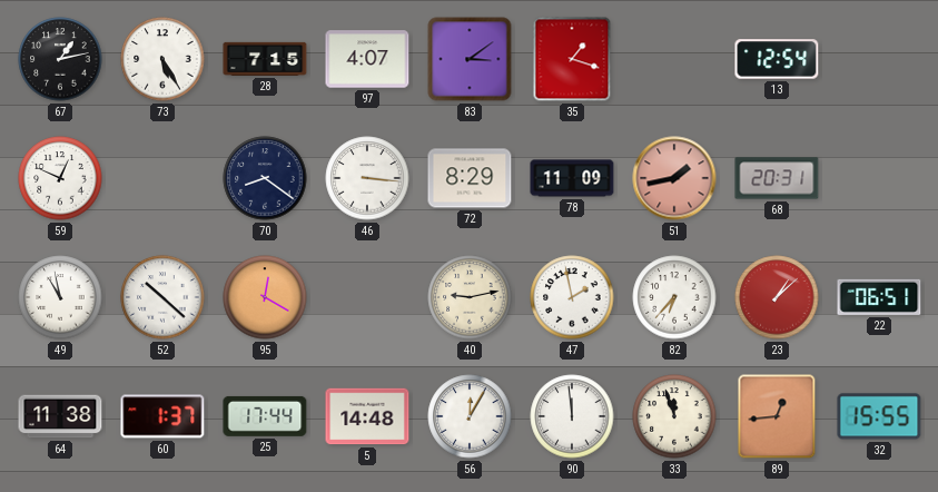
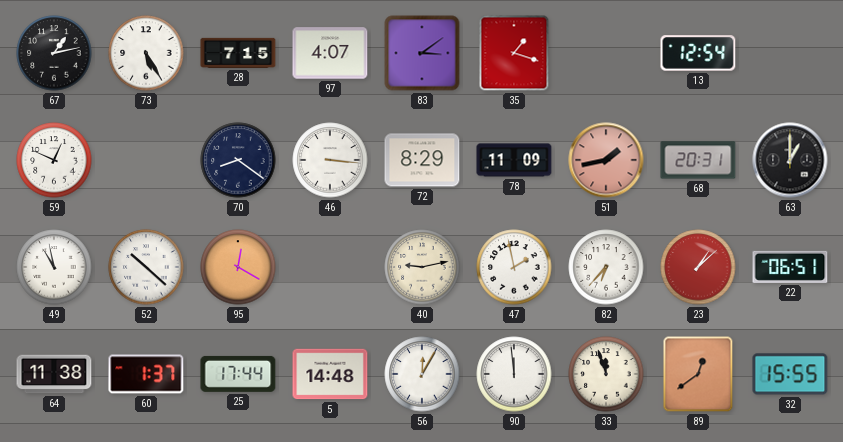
63: none -> 1:00
89: 12:44 -> 12:39
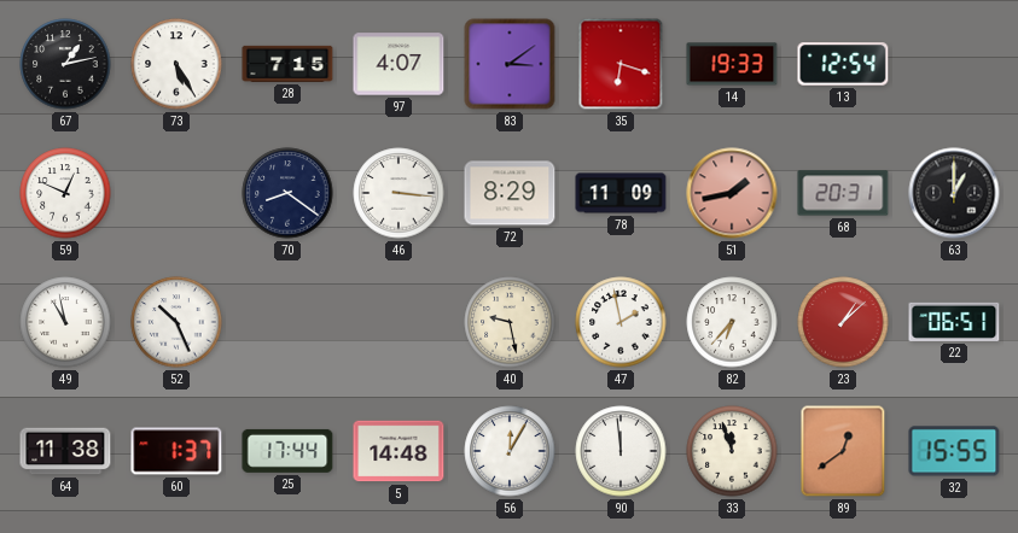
35: 1:18 -> 6:18
14: none -> 19:33
52: 10:22 -> 10:26
95: 12:20 -> none
40: 9:13 -> 9:28
